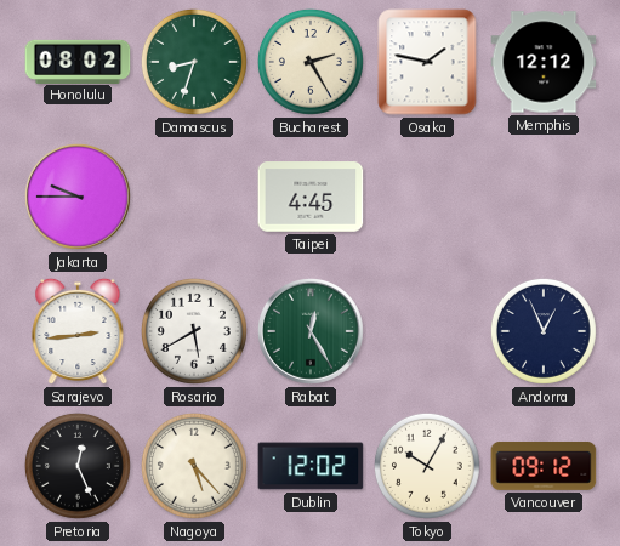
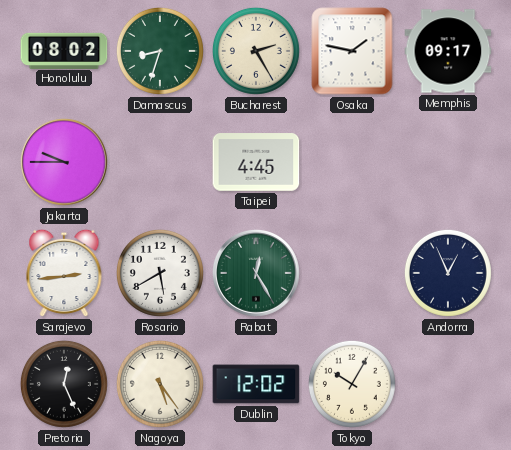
Memphis: 12:12 -> 09:17
Nagoya: 5:23 -> 5:24
Vancouver: 09:12 -> none
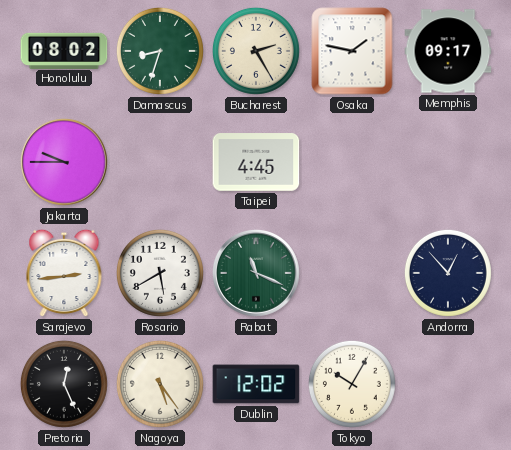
Rabat: 12:25 -> 11:19
Andorra: 12:56 -> 12:53
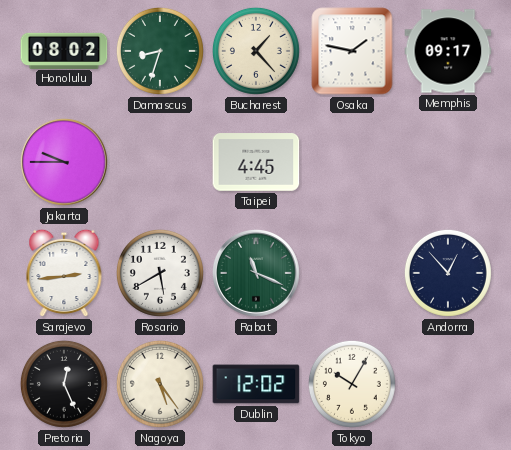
Bucharest: 2:25 -> 1:23
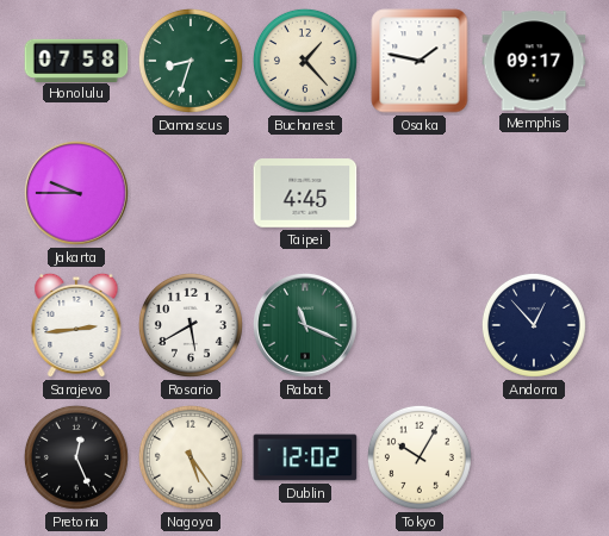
Honolulu: 08:02 -> 07:58
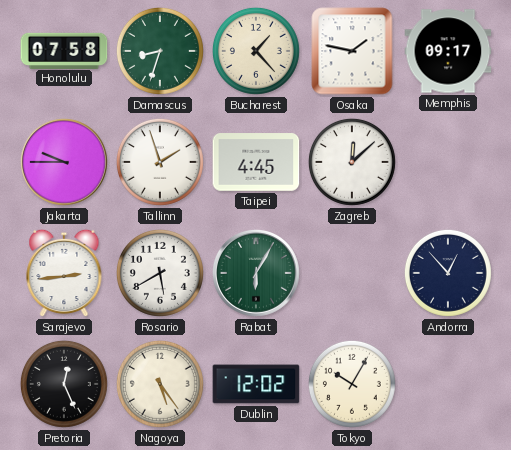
Tallinn: none -> 1:57
Zagreb: none -> 12:08
Rabat: 11:19 -> 6:05
